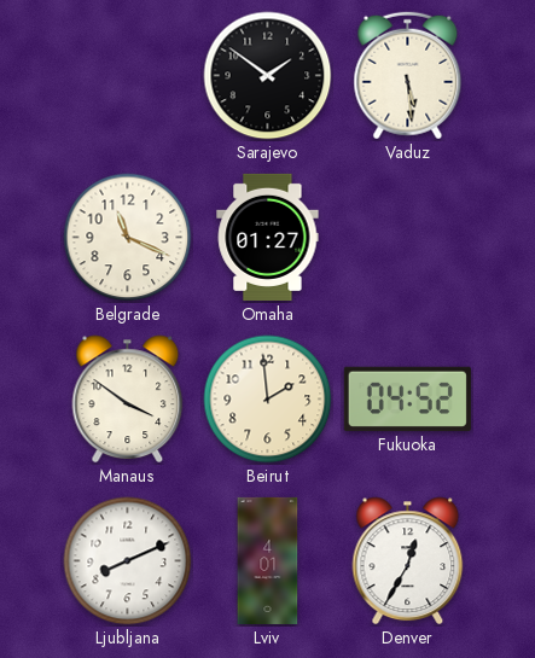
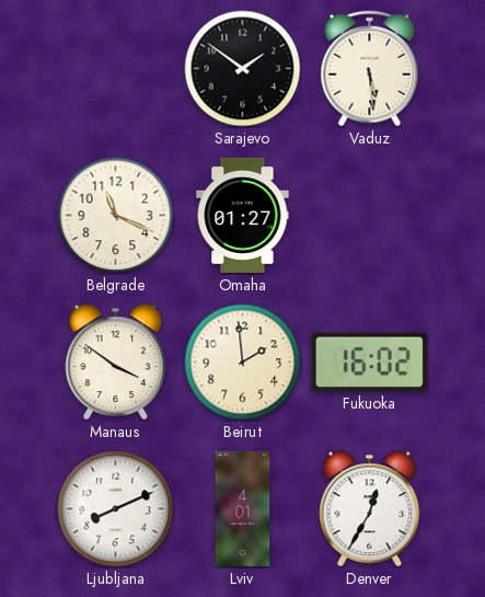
Fukuoka: 04:52 -> 16:02
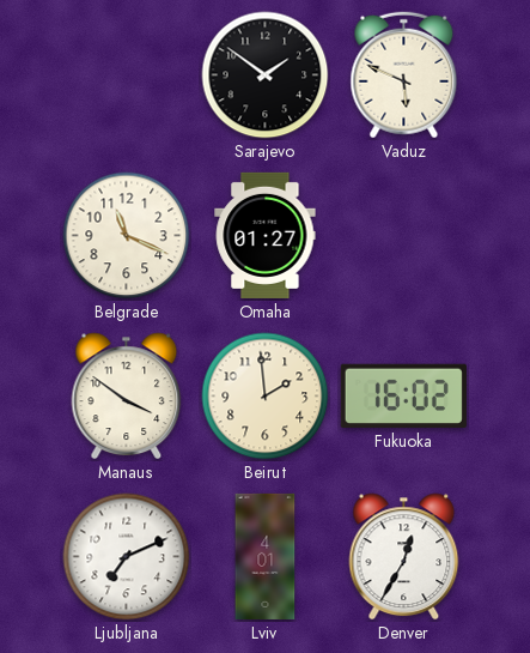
Vaduz: 5:29 -> 5:49
Ljubljana: 8:11 -> 7:11
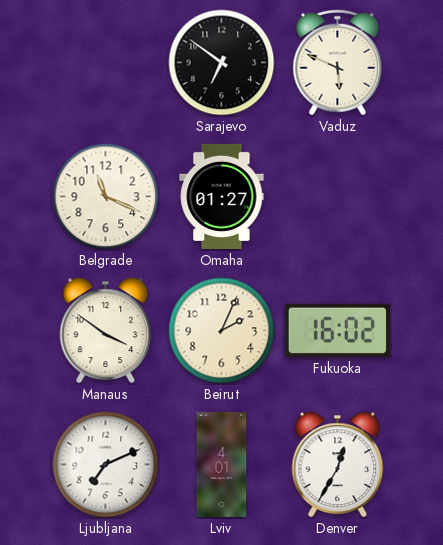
Sarajevo: 1:51 -> 6:51
Beirut: 1:59 -> 2:04
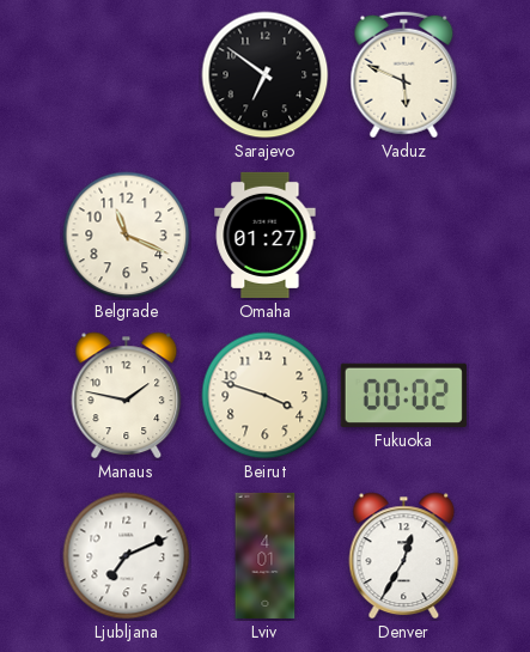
Manaus: 3:51 -> 1:47
Beirut: 2:04 -> 3:48
Fukuoka: 16:02 -> 00:02
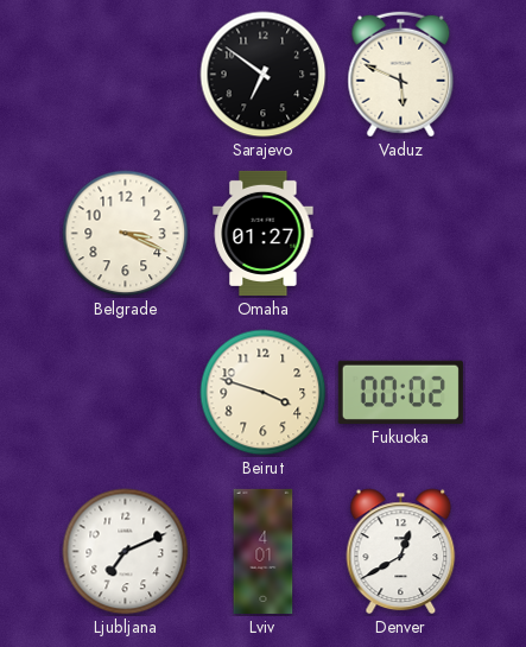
Belgrade: 11:19 -> 3:19
Manaus: 1:47 -> none
Denver: 12:35 -> 12:40
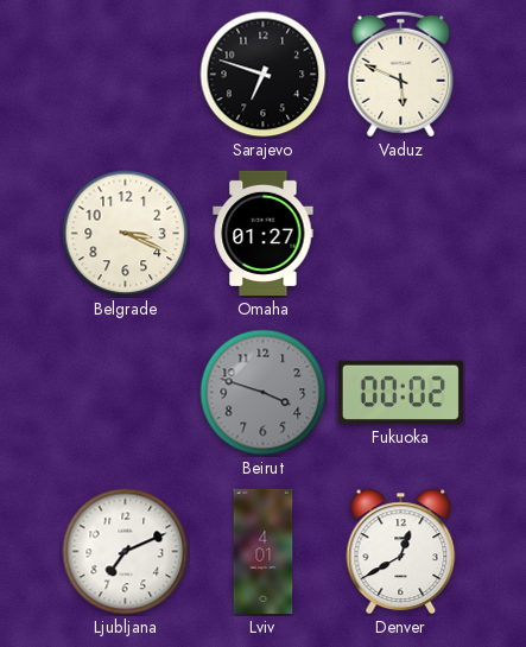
Sarajevo: 6:51 -> 6:48
Beirut dial: cream -> grey
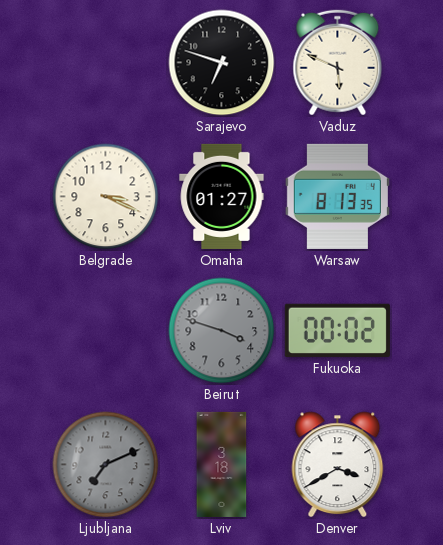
Warsaw: none -> 8:13
Ljubljana dial: white -> grey
Lviv: 4:01 -> 3:18
Denver: 12:40 -> 3:40
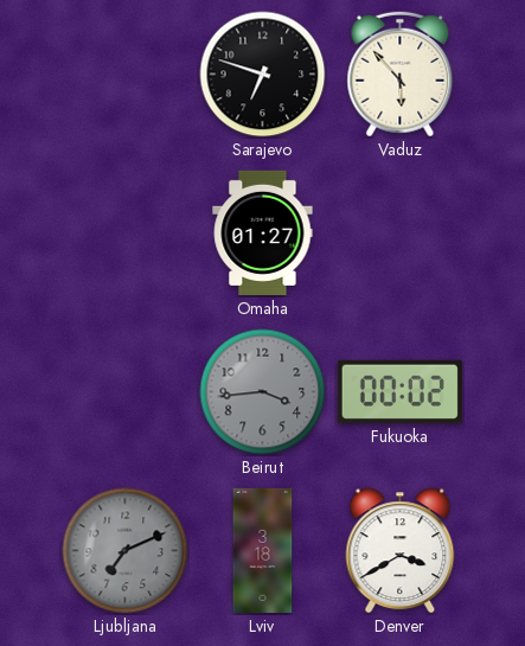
Vaduz: 5:49 -> 5:53
Belgrade: 3:19 -> none
Warsaw: 8:13 -> none
Beirut: 3:48 -> 3:44
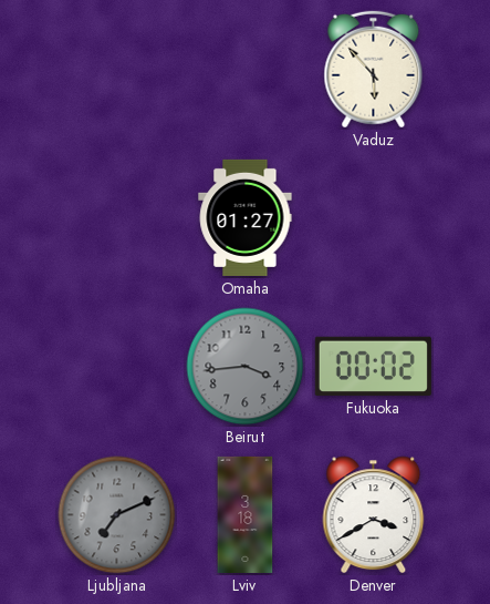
Sarajevo: 6:48 -> none
